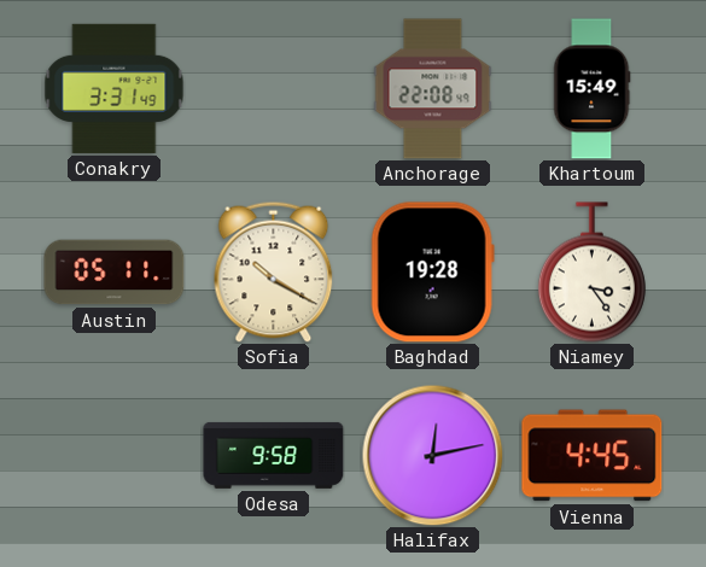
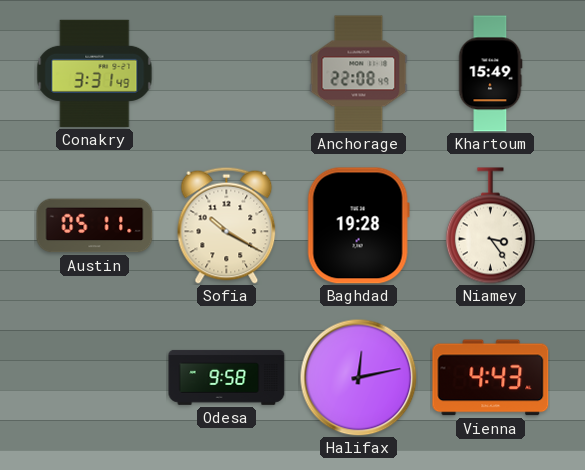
Vienna: 4:45 -> 4:43
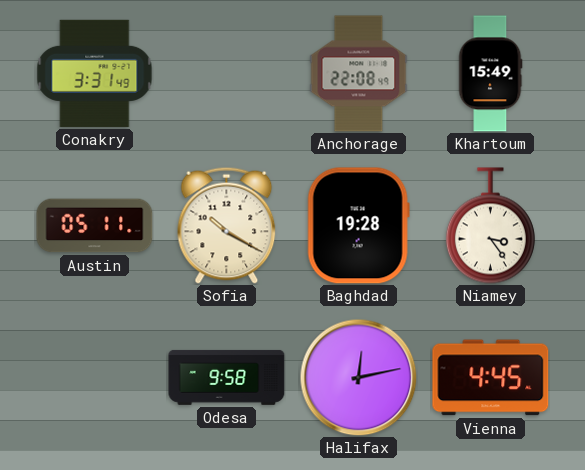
Vienna: 4:43 -> 4:45
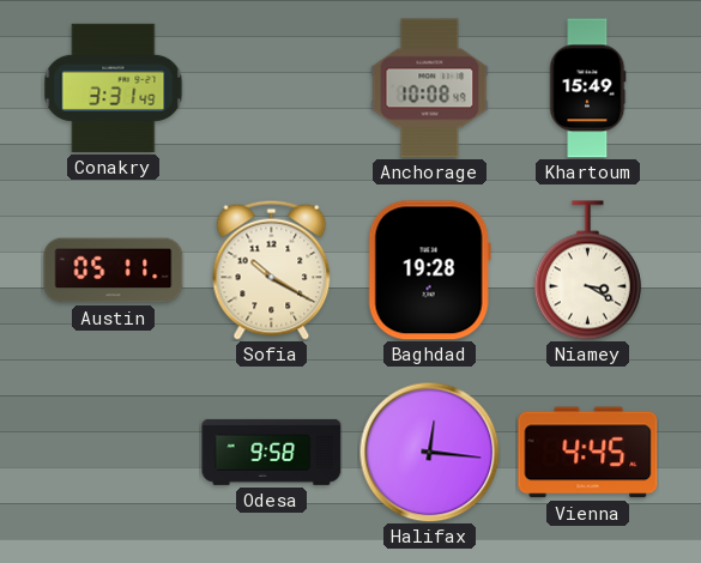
Anchorage: 22:08 -> 10:08
Niamey: 3:24 -> 3:20
Halifax: 12:13 -> 12:16
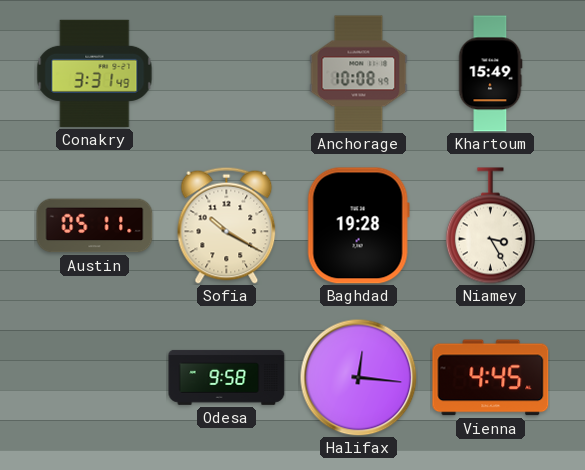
Niamey: 3:20 -> 3:25
